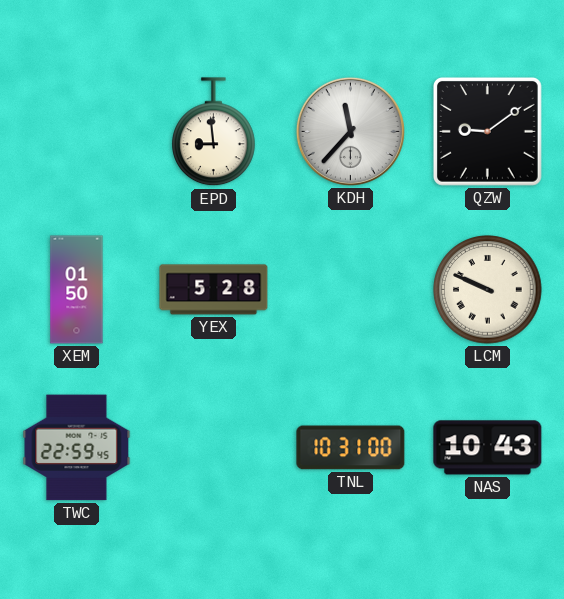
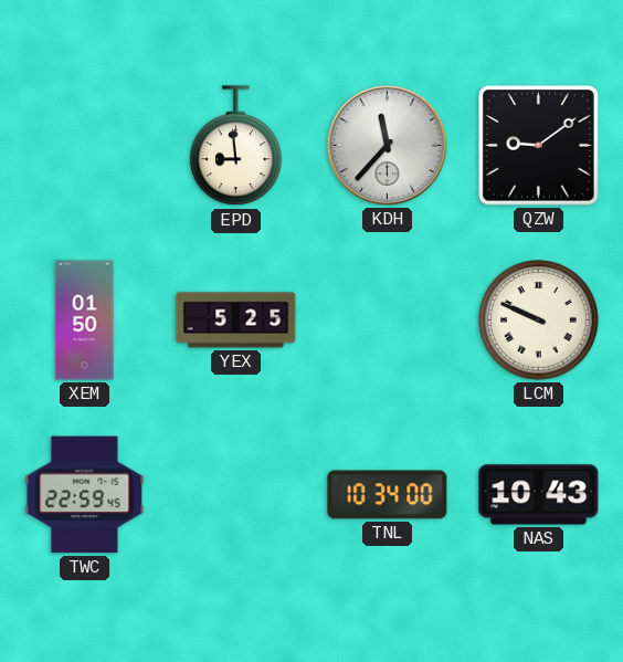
YEX: 5:28 -> 5:25
TNL: 10:31 -> 10:34
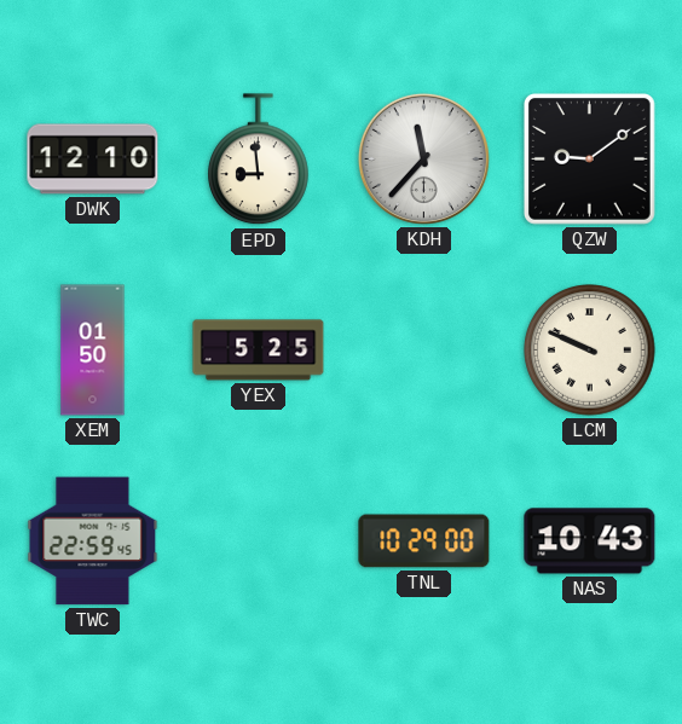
DWK: none -> 12:10
TNL: 10:34 -> 10:29
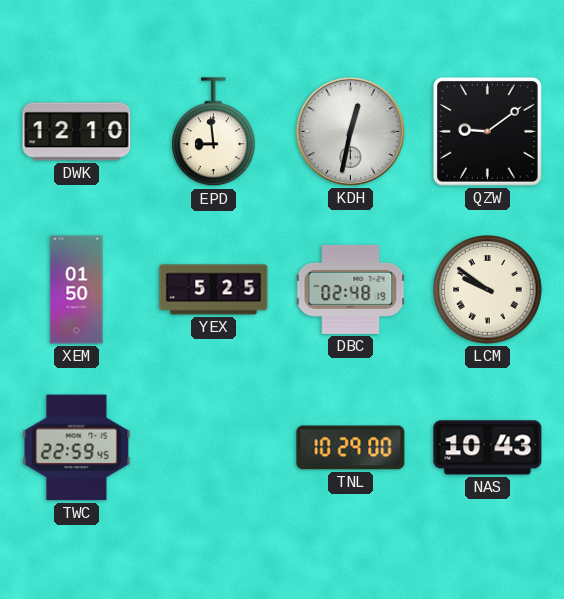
KDH: 11:37 -> 12:32
DBC: none -> 02:48
LCM: 9:49 -> 9:51
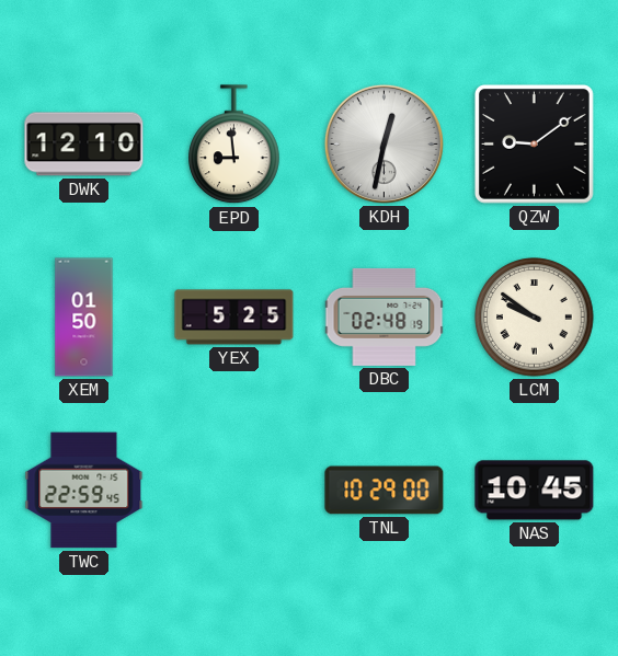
NAS: 10:43 -> 10:45
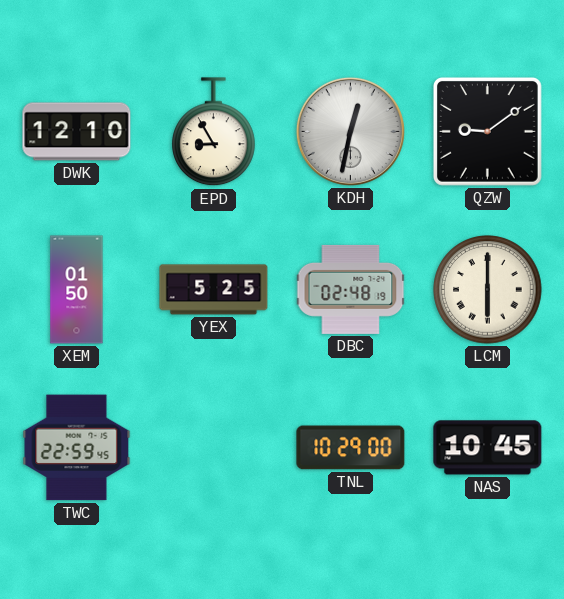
EPD: 8:59 -> 8:55
LCM: 9:51 -> 6:00
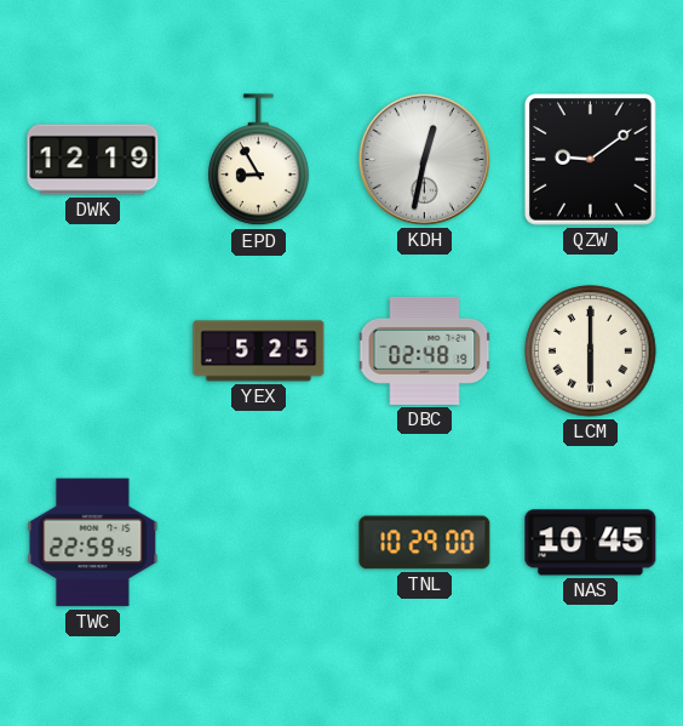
DWK: 12:10 -> 12:19
XEM: 01:50 -> none
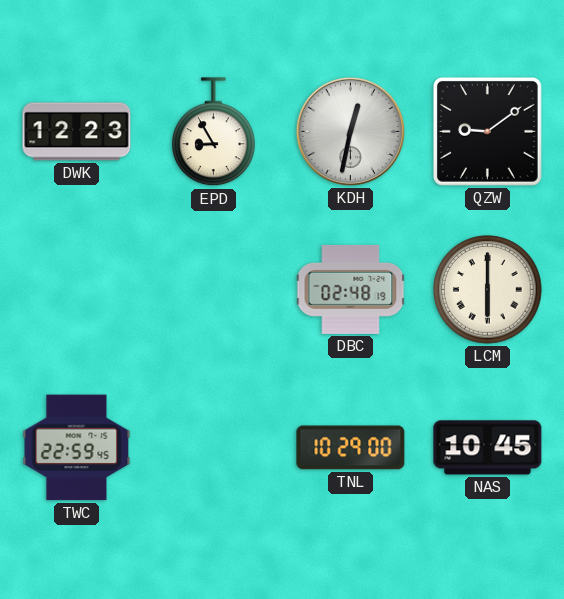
DWK: 12:19 -> 12:23
YEX: 5:25 -> none
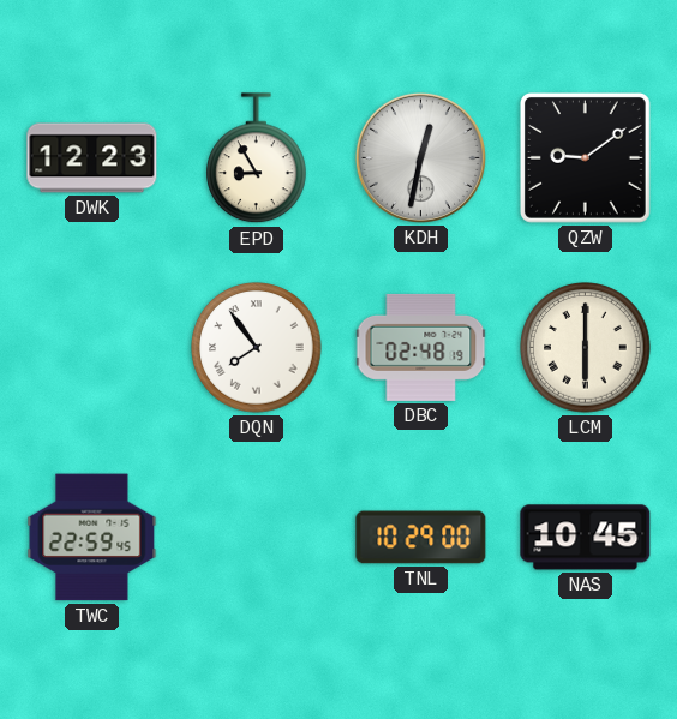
DQN: none -> 7:54
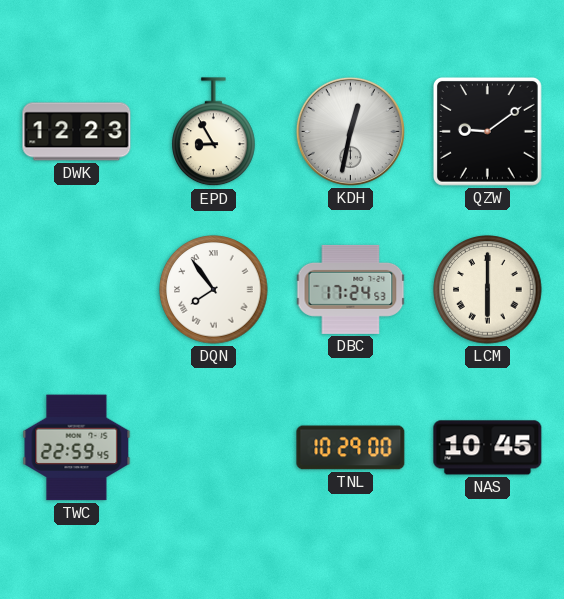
DBC: 02:48 -> 17:24
